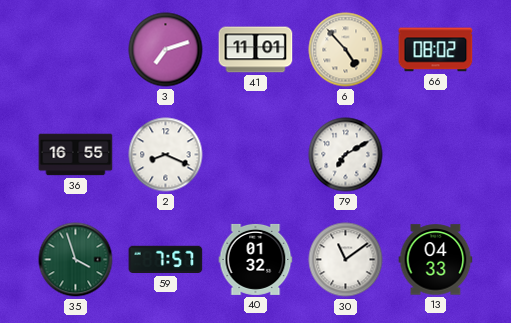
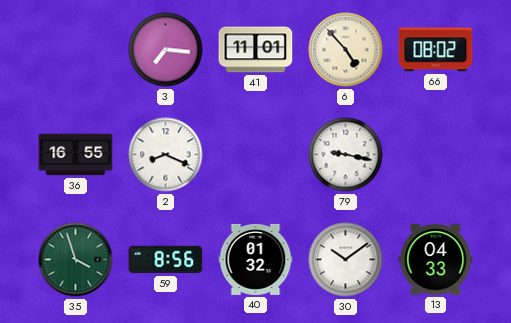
3: 7:12 -> 7:16
79: 7:10 -> 9:17
59: 7:57 -> 8:56
30: 11:09 -> 10:09
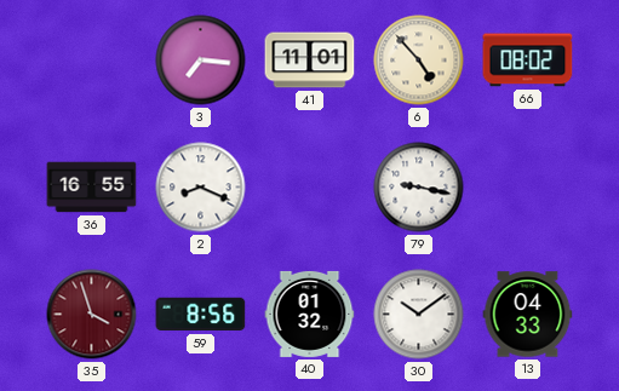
35 dial: green -> burgundy
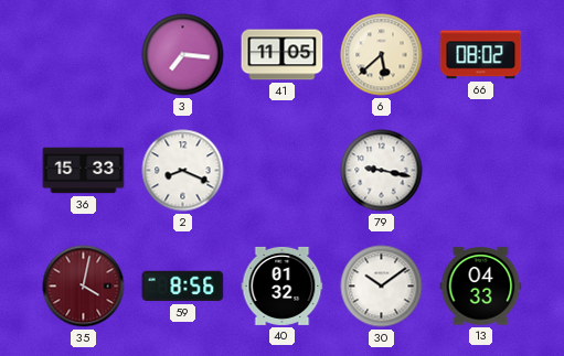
41: 11:01 -> 11:05
6: 4:53 -> 5:38
36: 16:55 -> 15:33
35: 3:57 -> 4:02
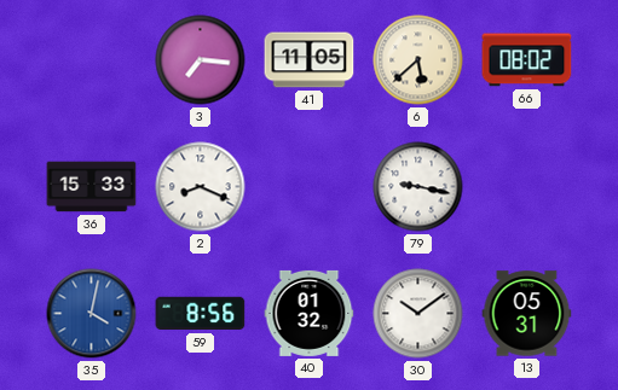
35 dial: burgundy -> blue
13: 04:33 -> 05:31
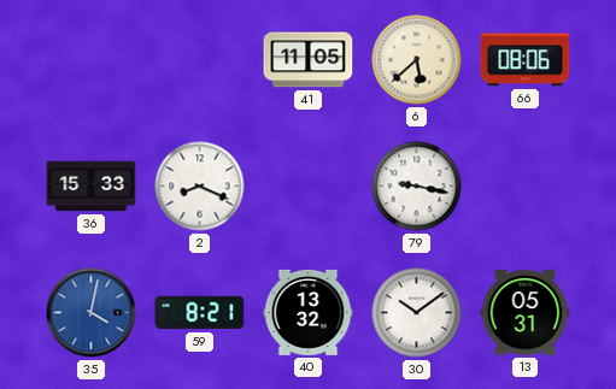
3: 7:16 -> none
66: 08:02 -> 08:06
59: 8:56 -> 8:21
40: 01:32 -> 13:32
